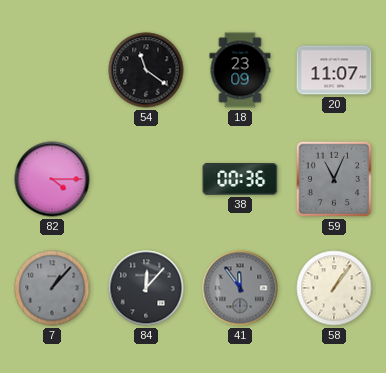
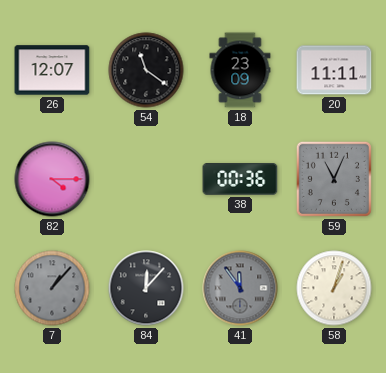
26: none -> 12:07
20: 11:07 -> 11:11
58: 1:06 -> 1:03
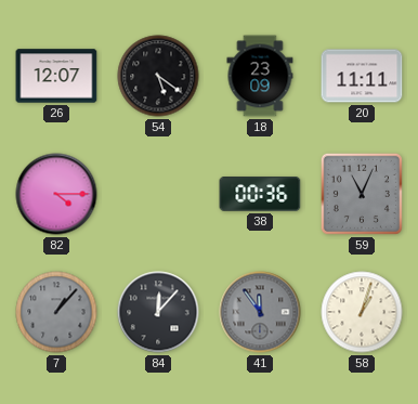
54: 11:21 -> 5:21
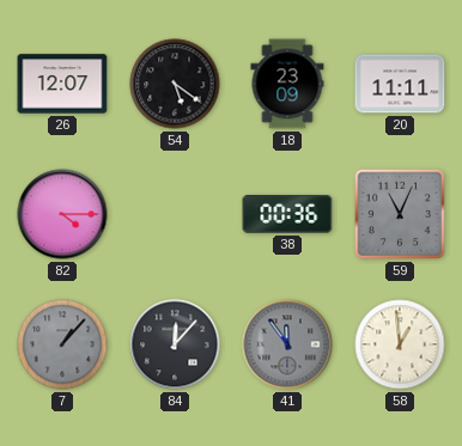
58: 1:03 -> 12:59
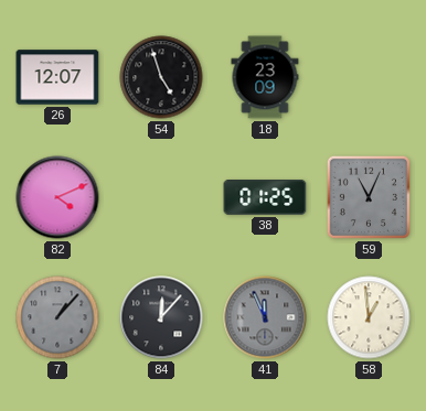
54: 5:21 -> 4:57
20: 11:11 -> none
82: 4:15 -> 4:11
38: 00:36 -> 01:25
41: 11:54 -> 11:56
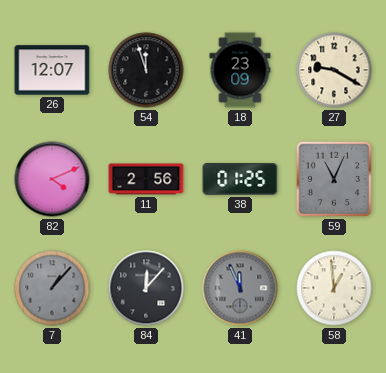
54: 4:57 -> 11:57
27: none -> 9:20
11: none -> 2:56
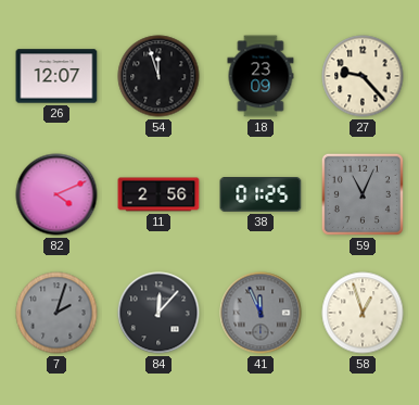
27: 9:20 -> 9:23
7: 1:07 -> 2:03
58: 12:59 -> 12:57
